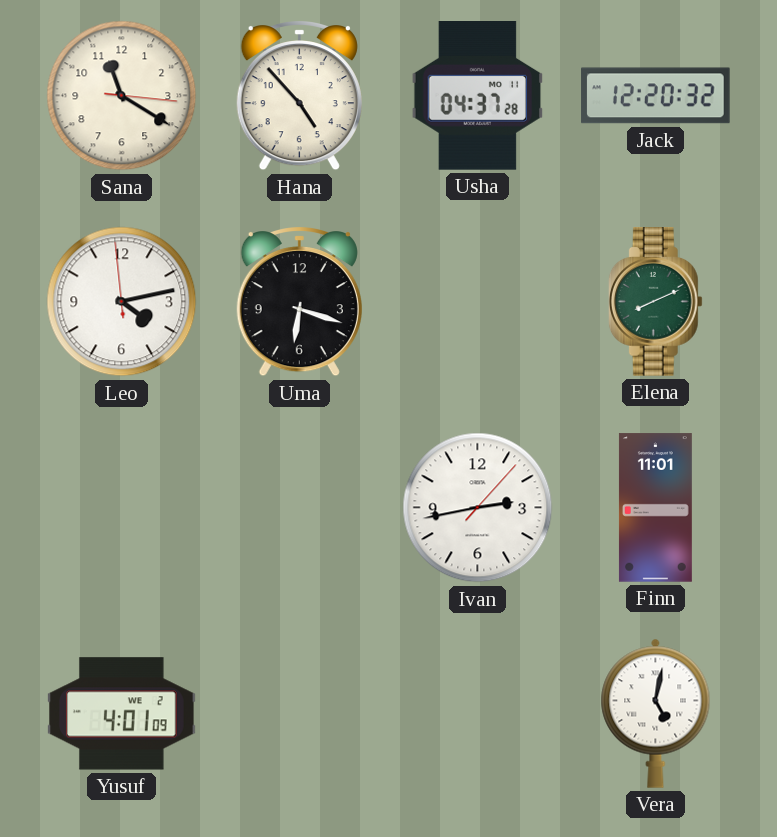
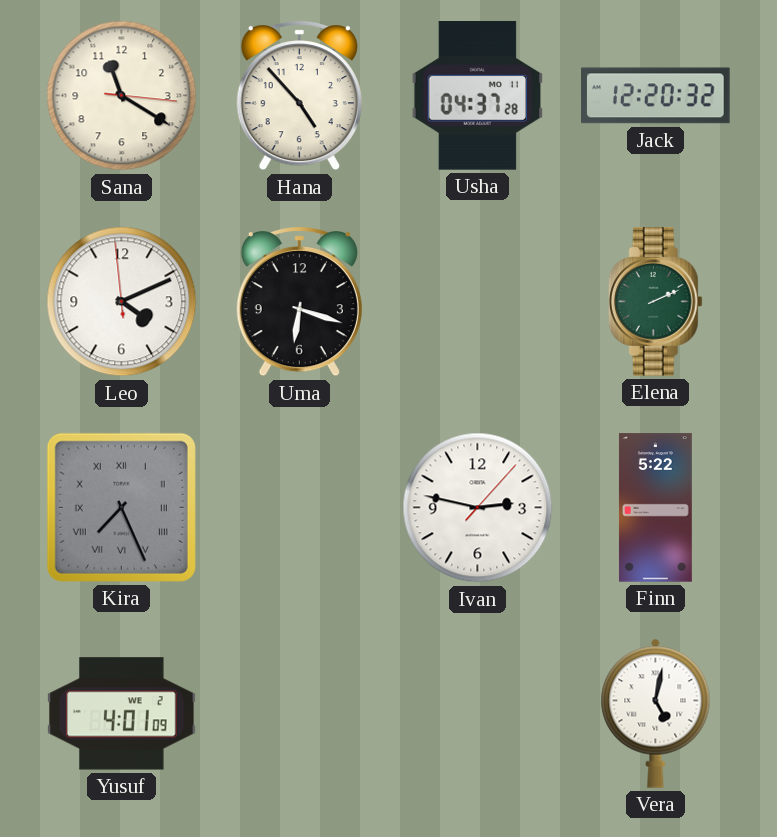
Leo: 4:12 -> 4:10
Elena: 8:11 -> 2:11
Kira: none -> 7:26
Ivan: 2:43 -> 2:47
Finn: 11:01 -> 5:22
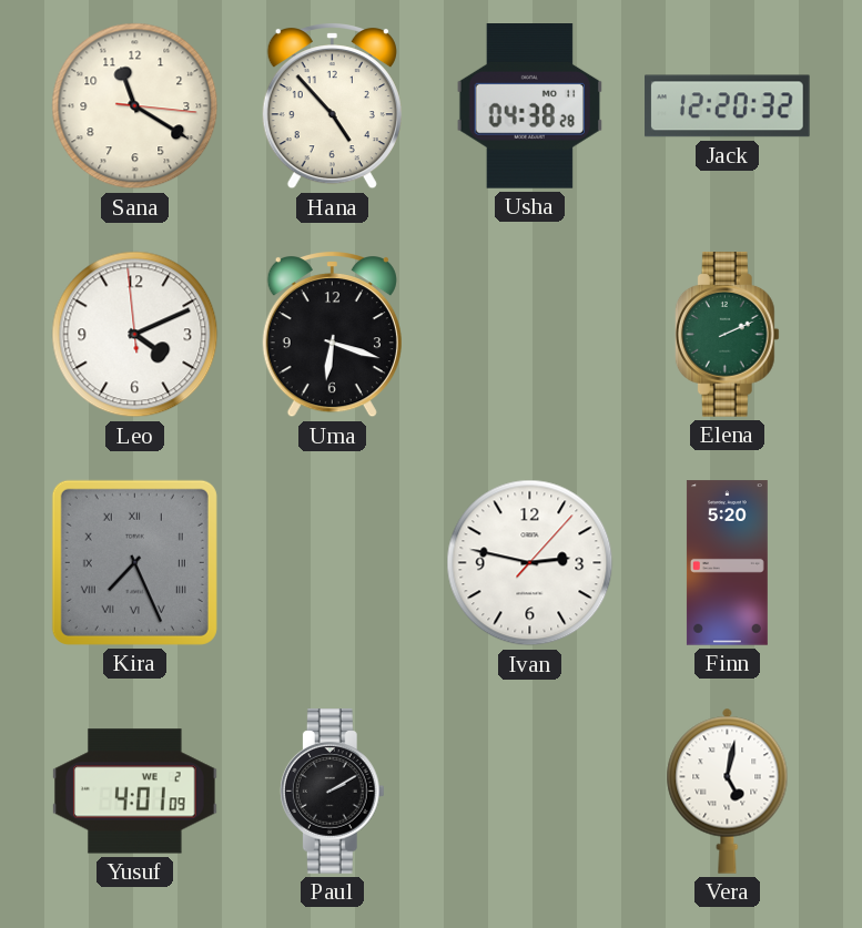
Usha: 04:37 -> 04:38
Finn: 5:22 -> 5:20
Paul: none -> 2:10
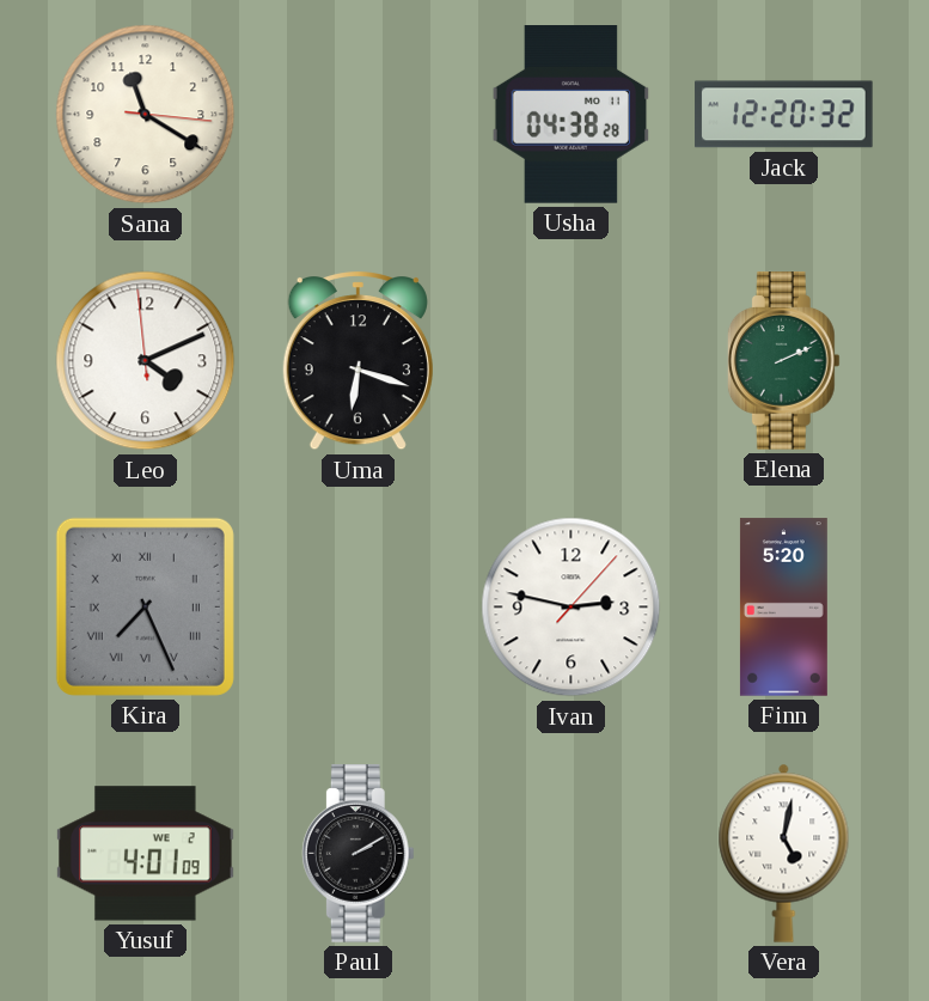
Hana: 4:53 -> none
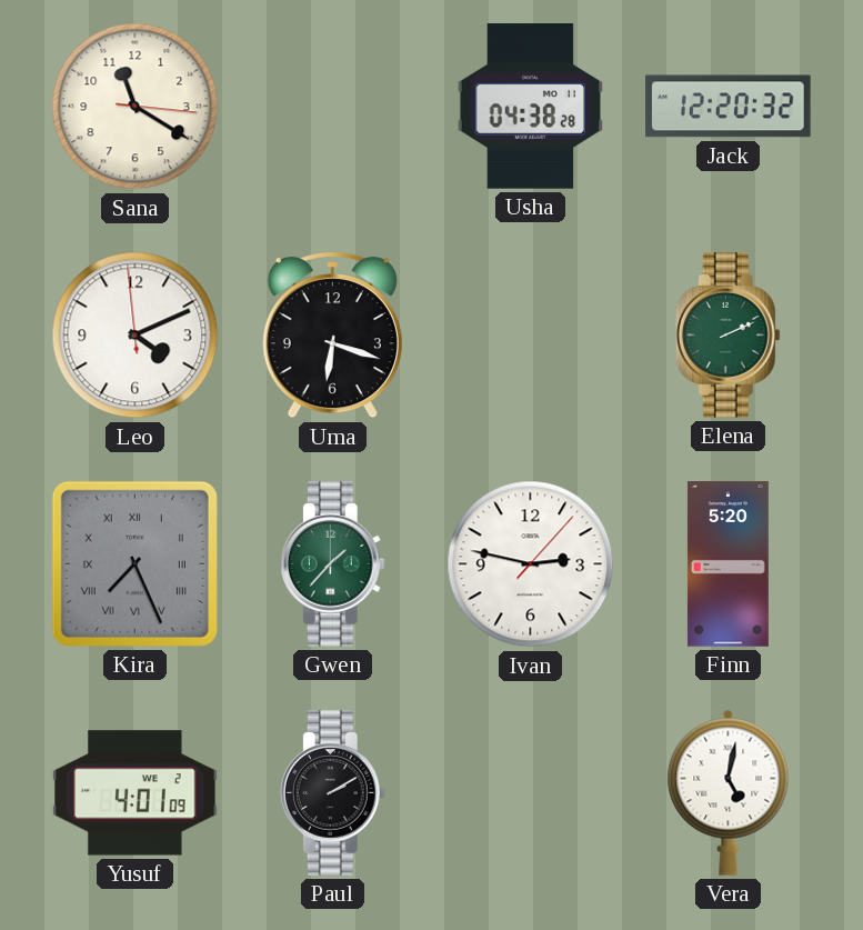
Gwen: none -> 1:37
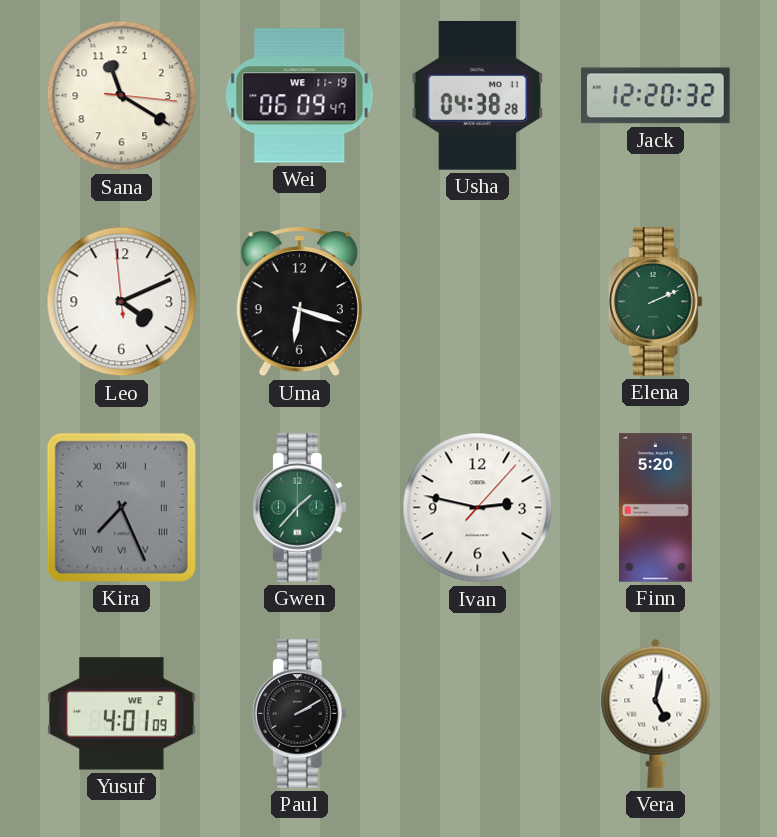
Wei: none -> 06:09
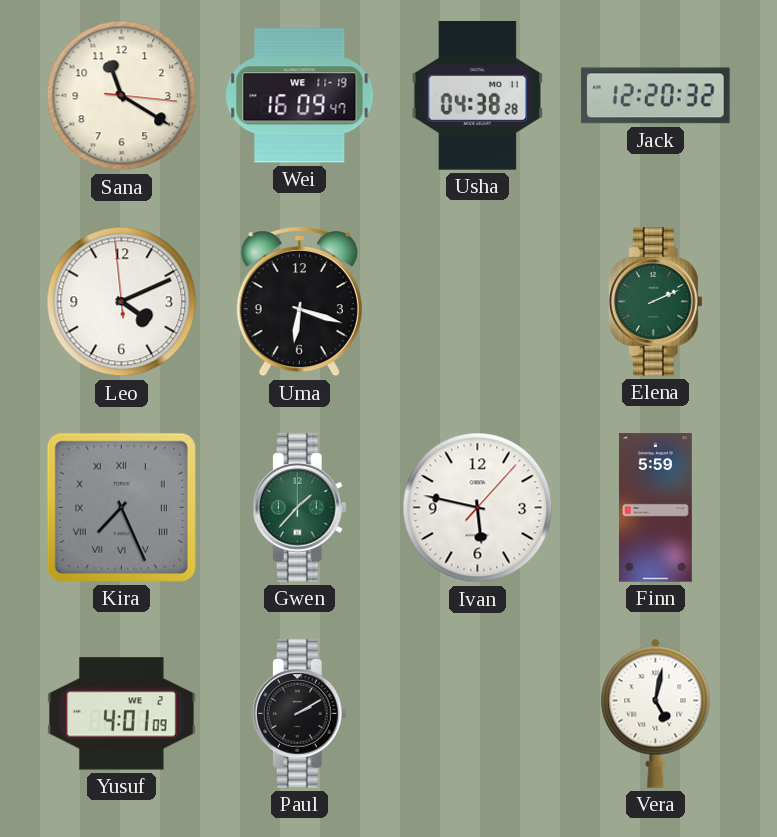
Wei: 06:09 -> 16:09
Ivan: 2:47 -> 5:47
Finn: 5:20 -> 5:59
